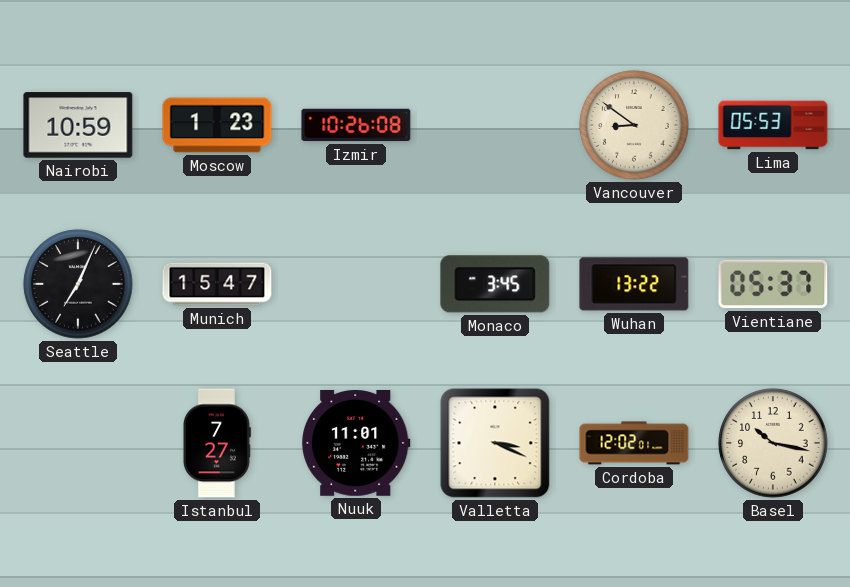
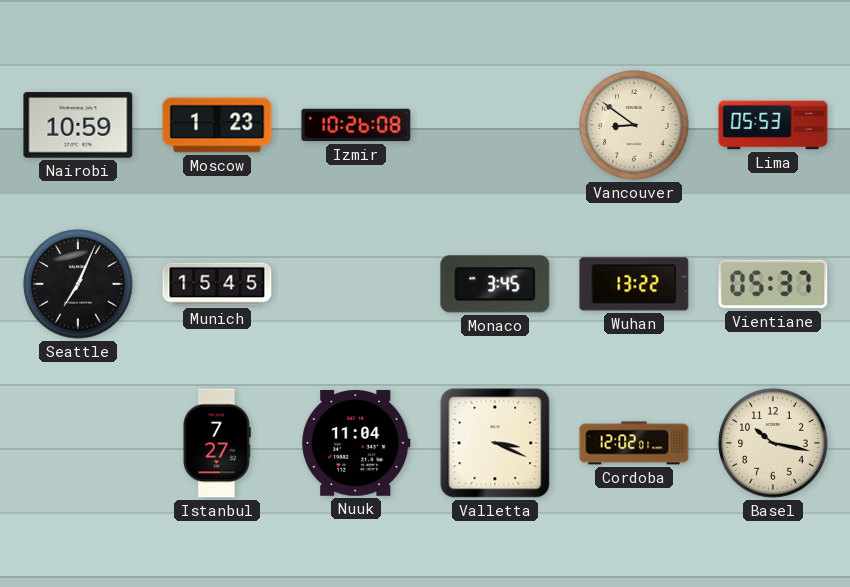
Munich: 15:47 -> 15:45
Nuuk: 11:01 -> 11:04
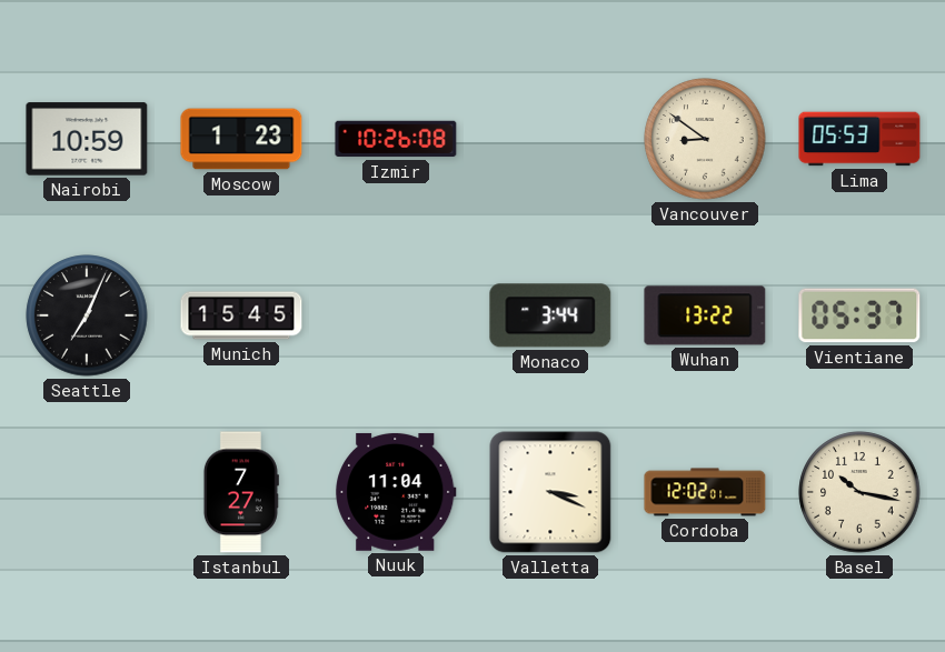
Monaco: 3:45 -> 3:44
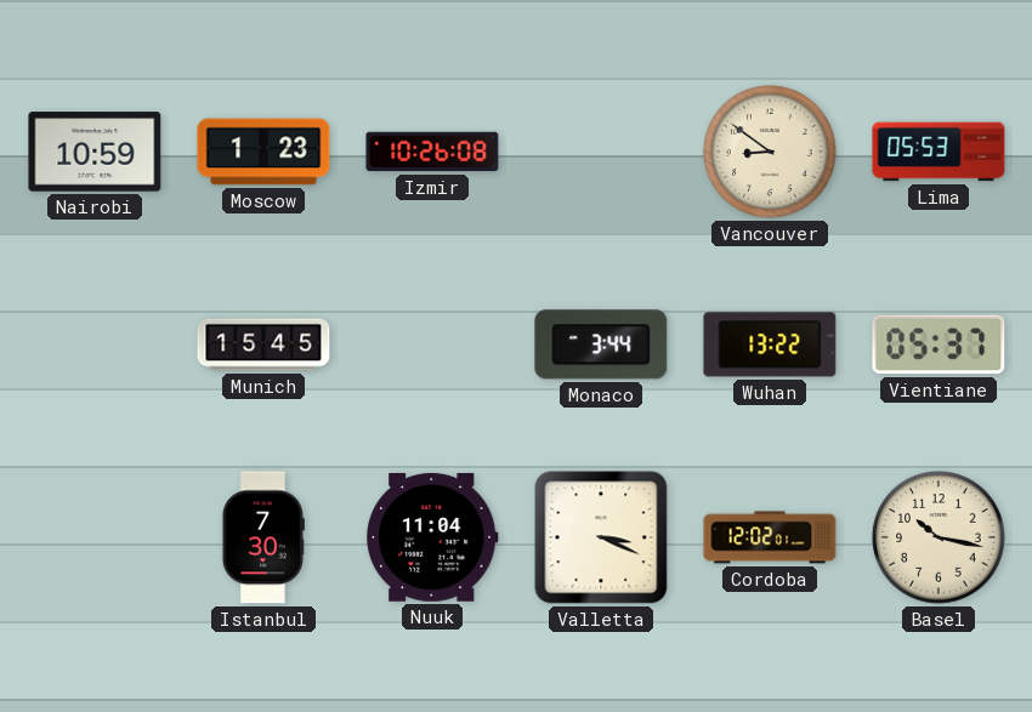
Seattle: 7:04 -> none
Istanbul: 7:27 -> 7:30
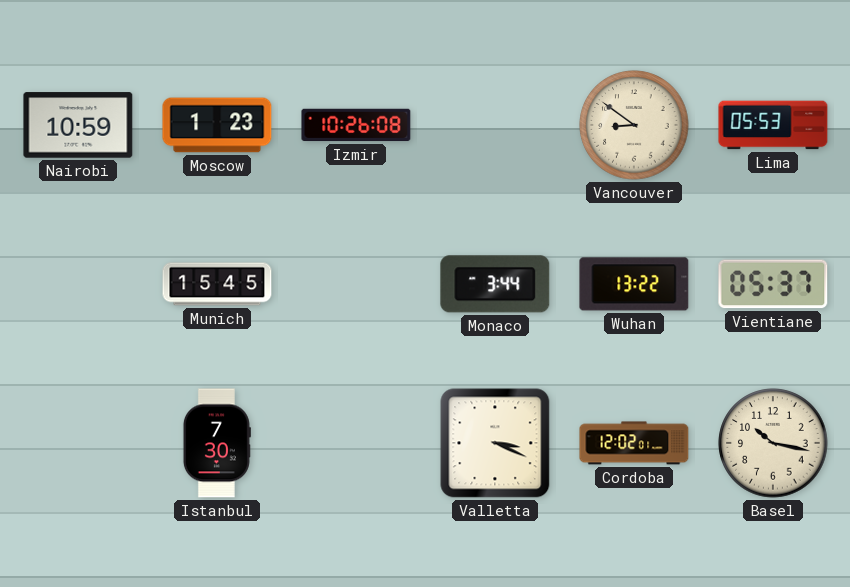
Nuuk: 11:04 -> none
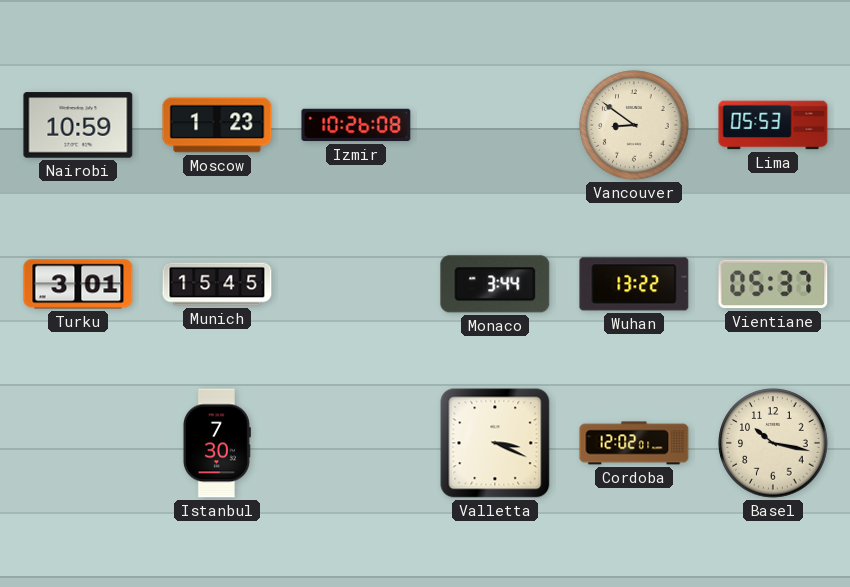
Turku: none -> 3:01
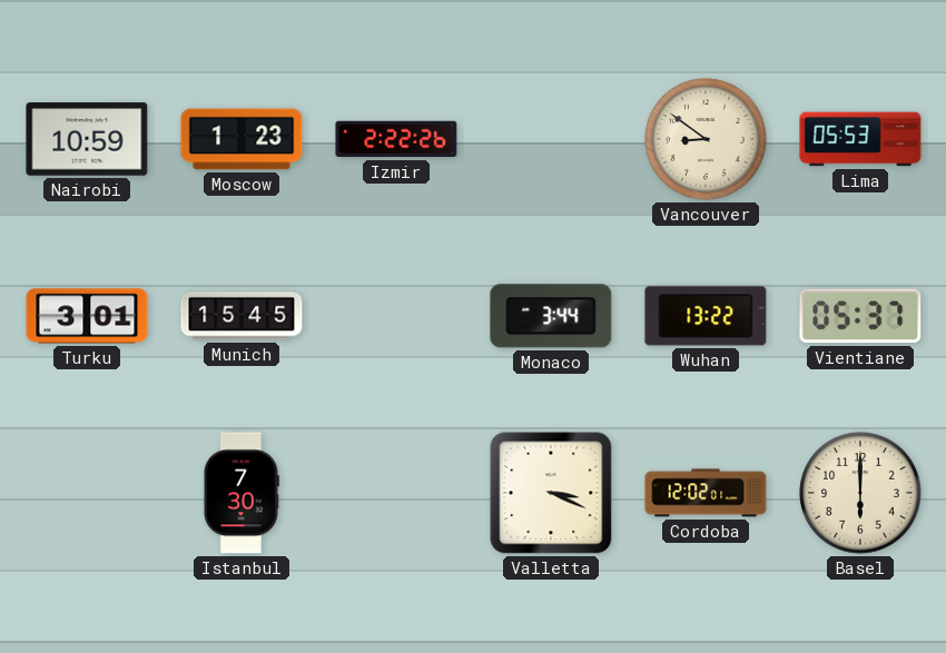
Izmir: 10:26 -> 2:22
Basel: 10:17 -> 6:00
